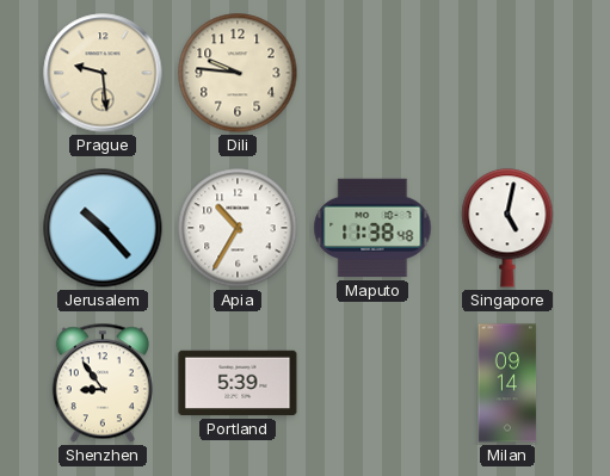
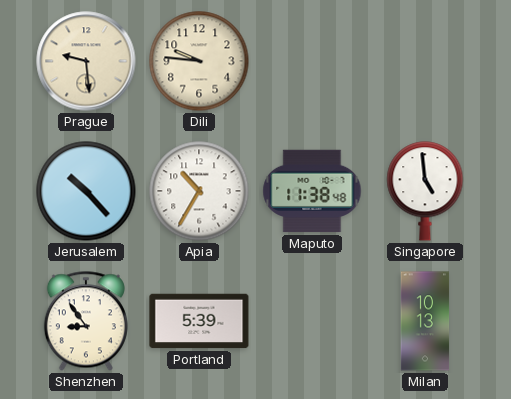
Singapore: 5:02 -> 4:59
Milan: 09:14 -> 10:13
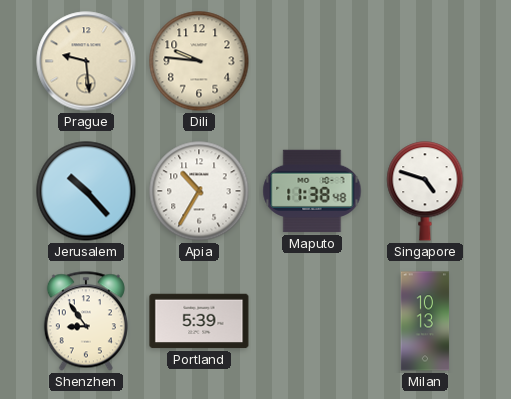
Singapore: 4:59 -> 4:48
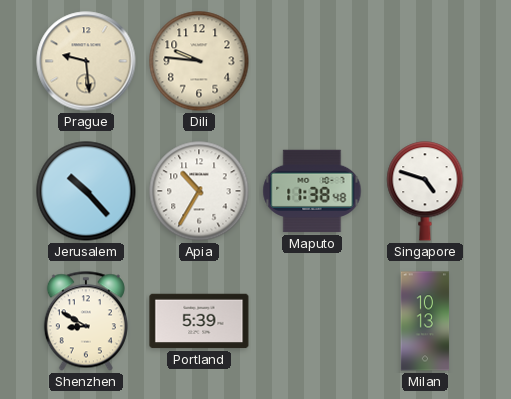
Shenzhen: 8:54 -> 8:50
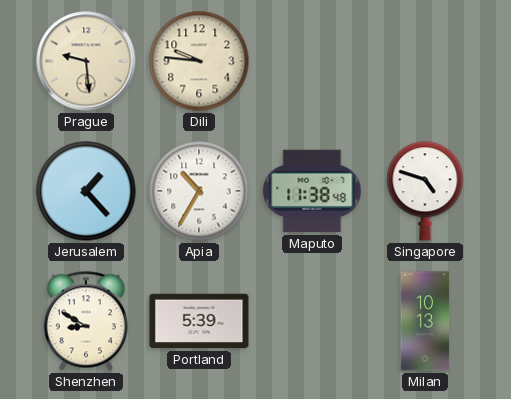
Jerusalem: 10:23 -> 1:23
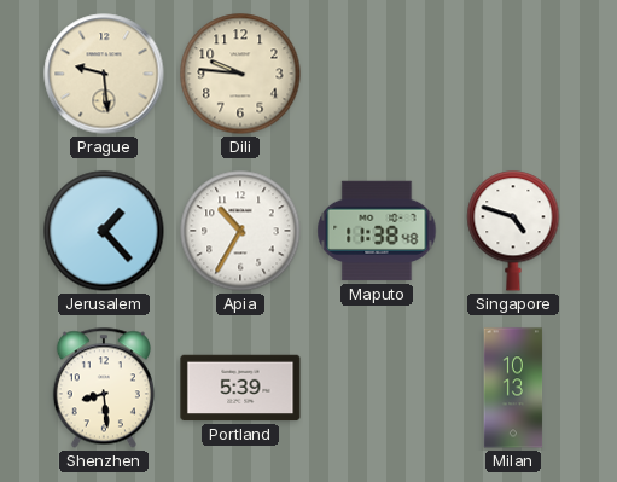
Shenzhen: 8:50 -> 8:29
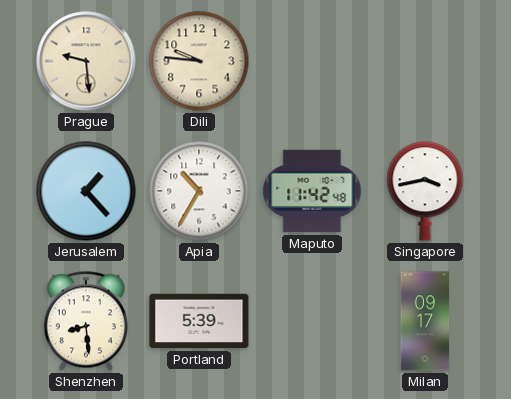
Maputo: 11:38 -> 11:42
Singapore: 4:48 -> 3:43
Milan: 10:13 -> 09:17
